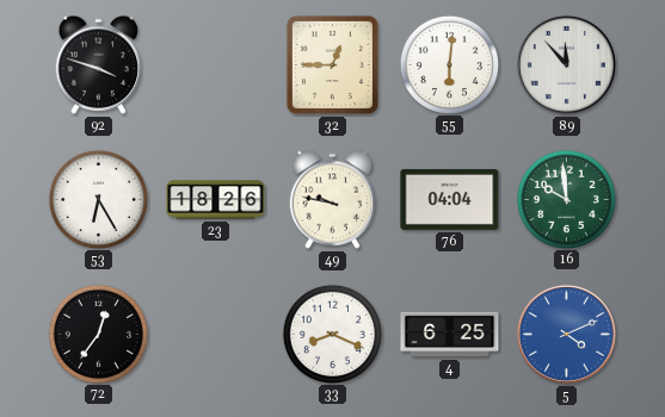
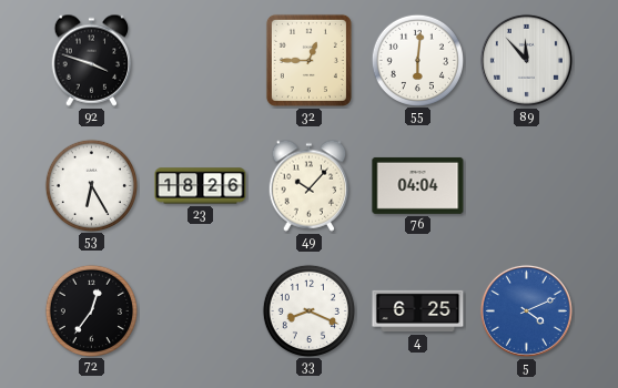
49: 9:47 -> 10:07
16: 9:59 -> none
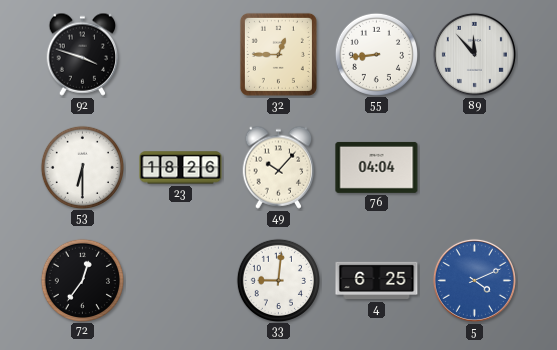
55: 6:01 -> 8:44
53: 6:25 -> 6:30
33: 8:19 -> 9:01
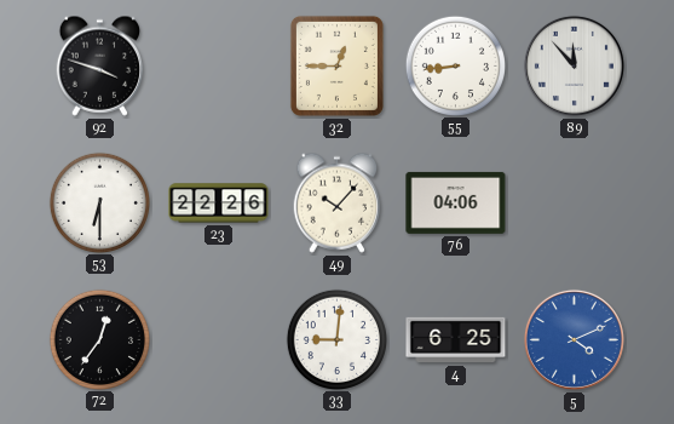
23: 18:26 -> 22:26
76: 04:04 -> 04:06
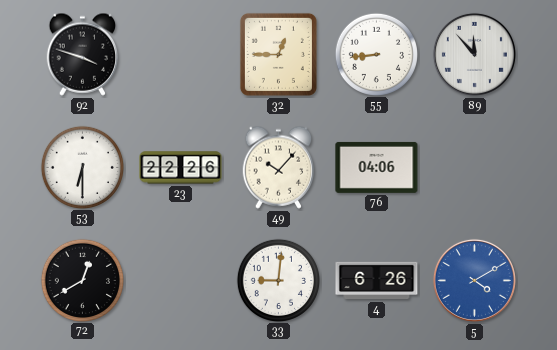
72: 12:36 -> 12:40
4: 6:25 -> 6:26
5: 4:11 -> 4:10
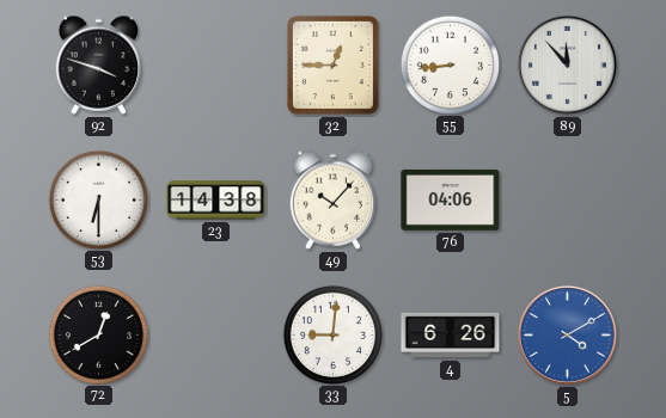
23: 22:26 -> 14:38
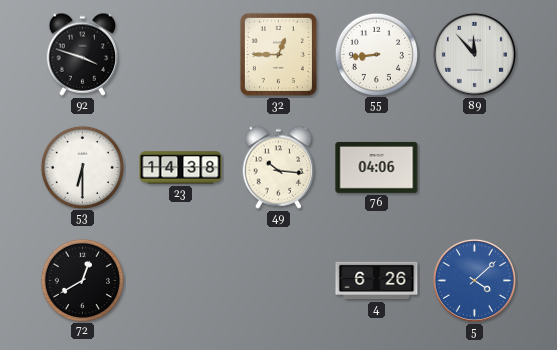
49: 10:07 -> 10:16
33: 9:01 -> none
5: 4:10 -> 4:08
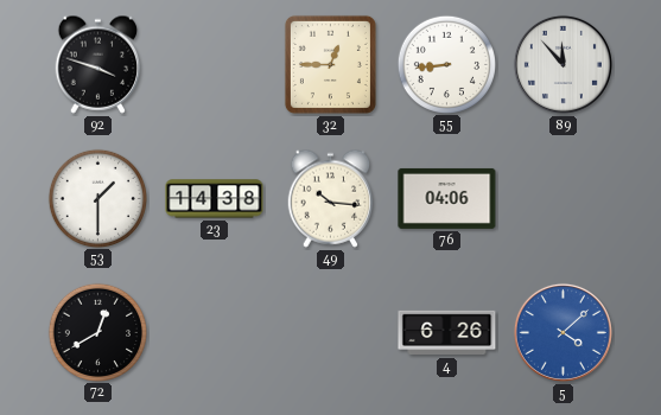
53: 6:30 -> 1:30
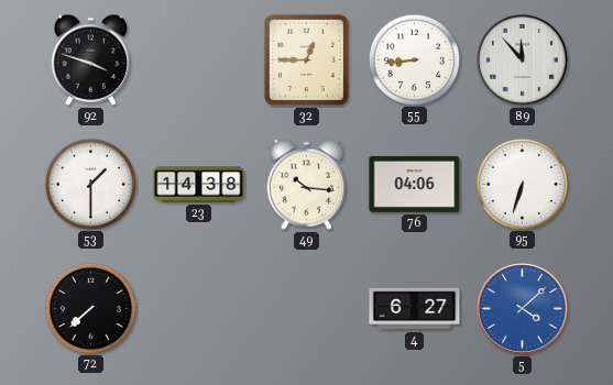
95: none -> 6:33
72: 12:40 -> 7:38
4: 6:26 -> 6:27
